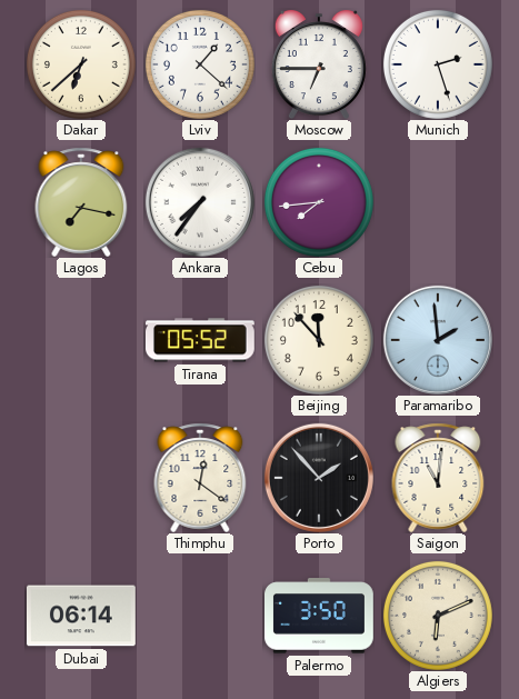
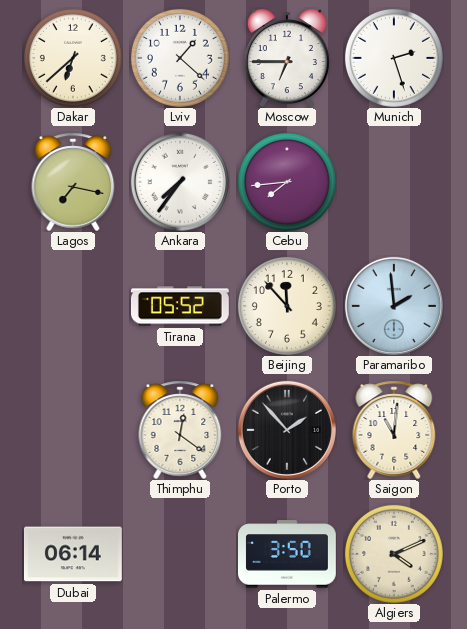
Algiers: 6:11 -> 4:11
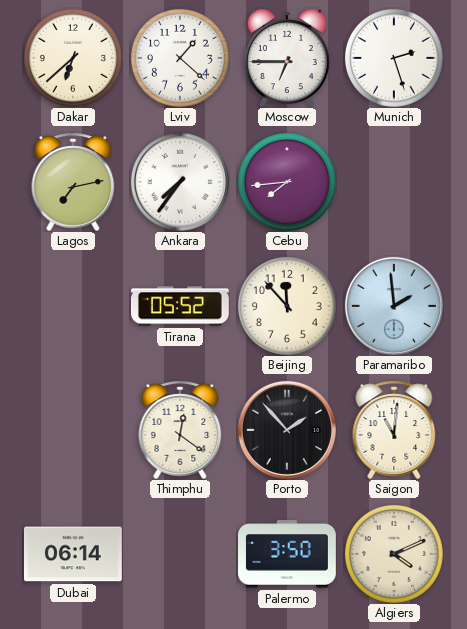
Lagos: 7:17 -> 7:13
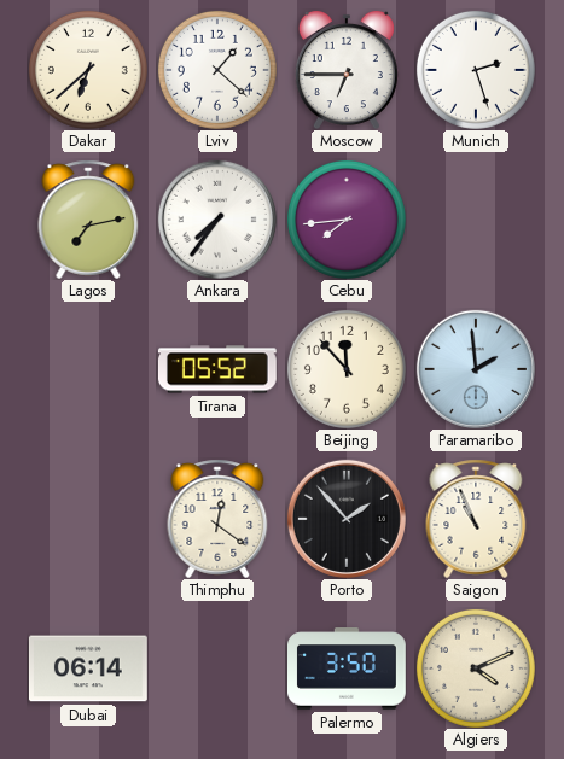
Saigon: 11:01 -> 10:56
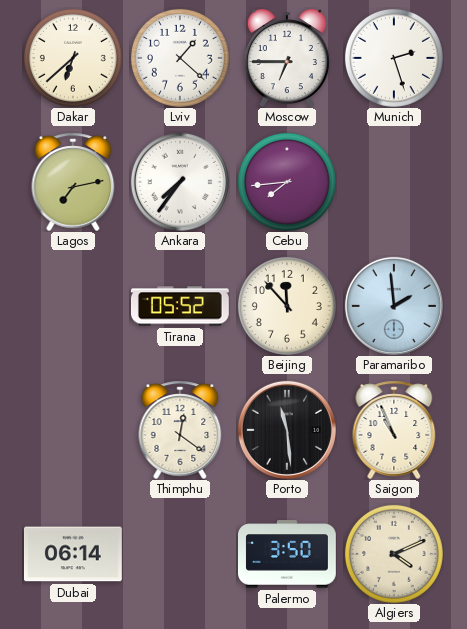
Porto: 1:53 -> 11:29
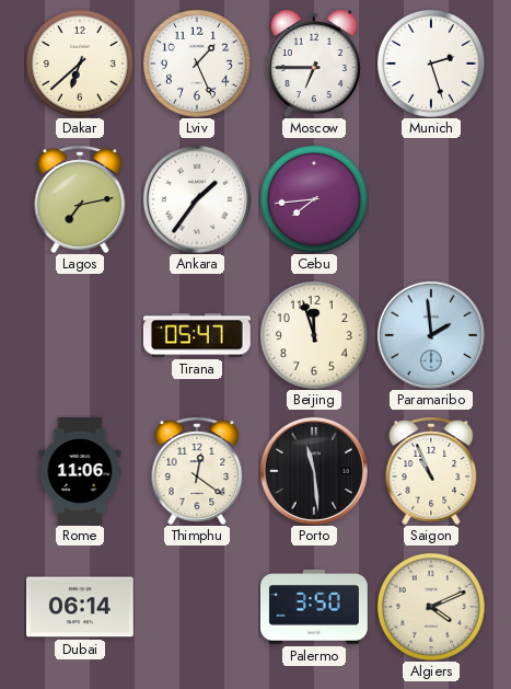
Lviv: 1:22 -> 1:26
Ankara: 7:36 -> 1:36
Tirana: 05:52 -> 05:47
Beijing: 11:53 -> 11:57
Rome: none -> 11:06
